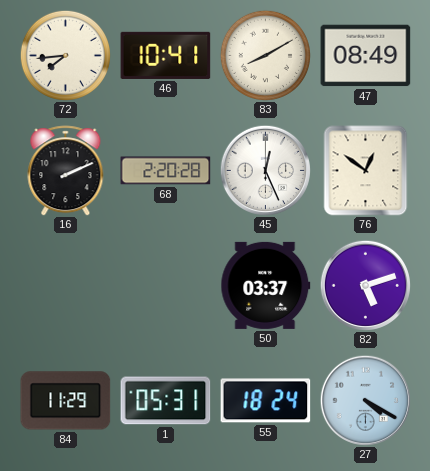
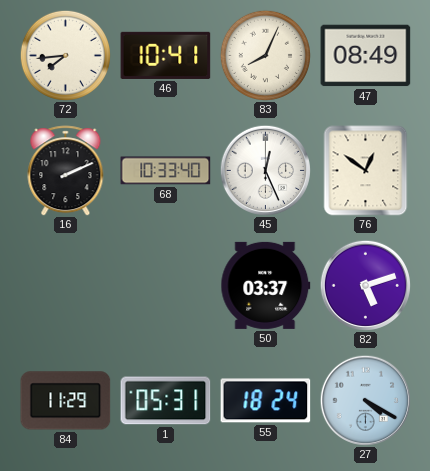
83: 8:10 -> 8:04
68: 2:20 -> 10:33
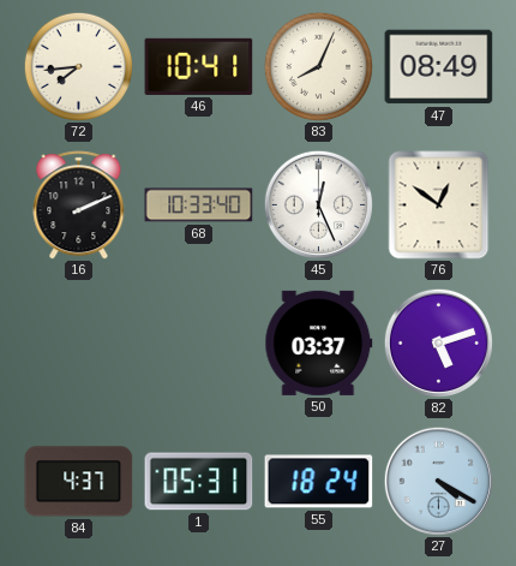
84: 11:29 -> 4:37
